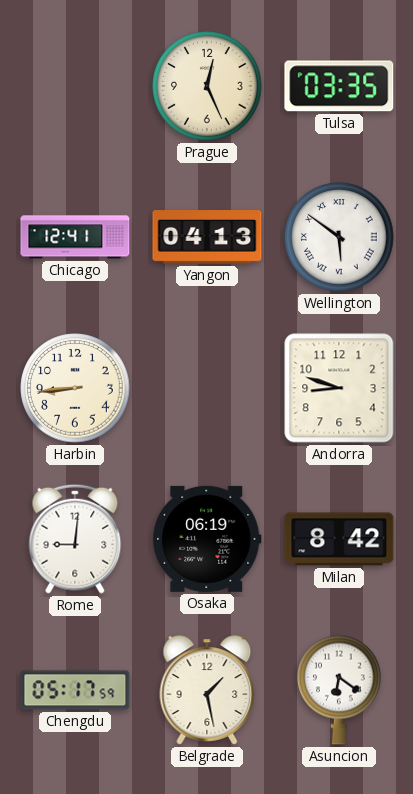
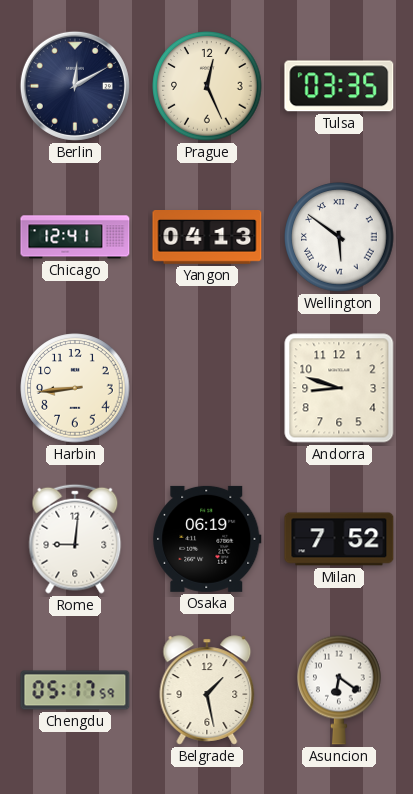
Berlin: none -> 12:10
Milan: 8:42 -> 7:52
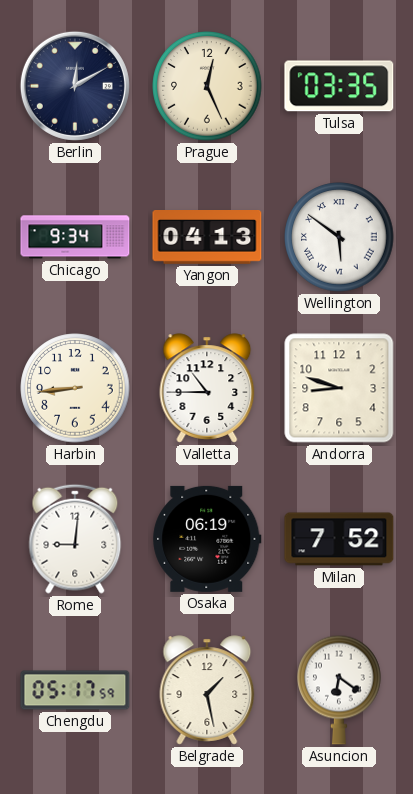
Chicago: 12:41 -> 9:34
Valletta: none -> 10:45
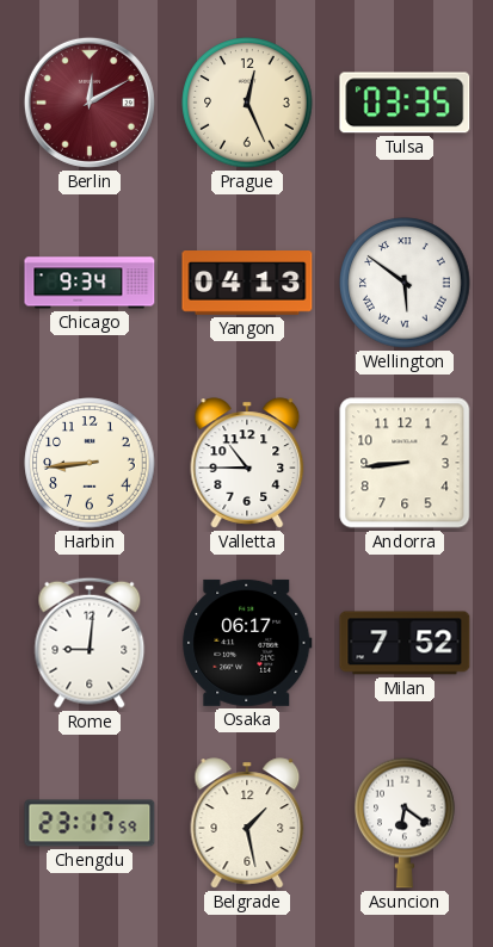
Berlin dial: navy -> burgundy
Andorra: 8:48 -> 8:44
Osaka: 06:19 -> 06:17
Chengdu: 05:17 -> 23:17
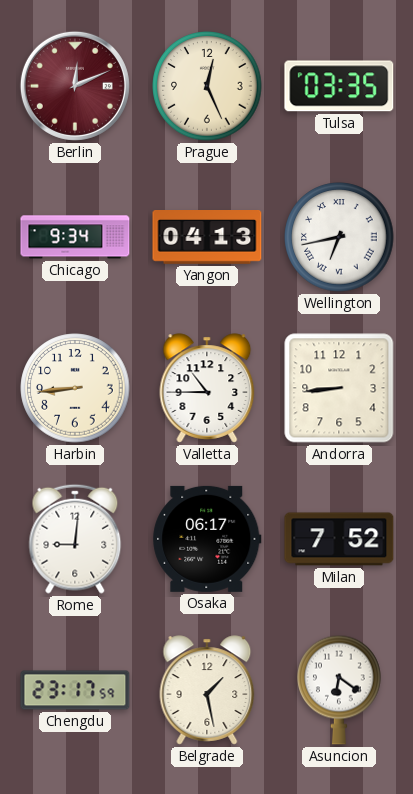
Berlin: 12:10 -> 12:11
Wellington: 5:51 -> 6:43
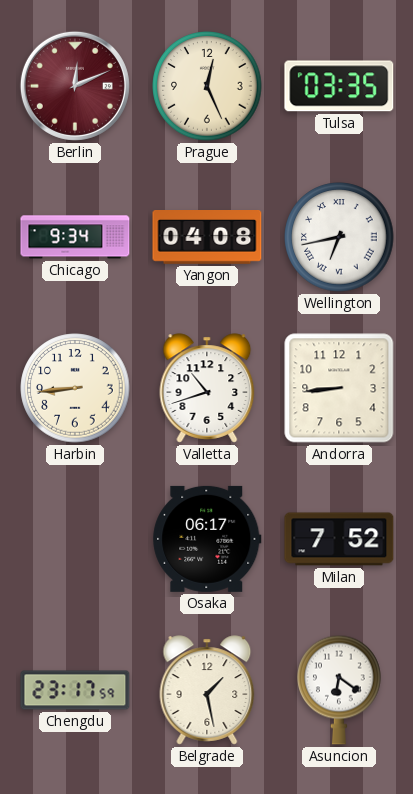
Yangon: 04:13 -> 04:08
Valletta: 10:45 -> 10:42
Rome: 9:01 -> none
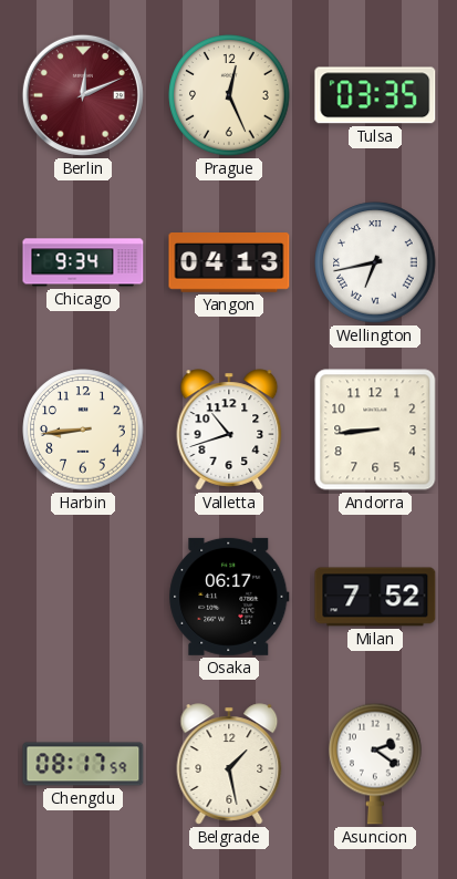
Yangon: 04:08 -> 04:13
Chengdu: 23:17 -> 08:17
Asuncion: 6:21 -> 2:21
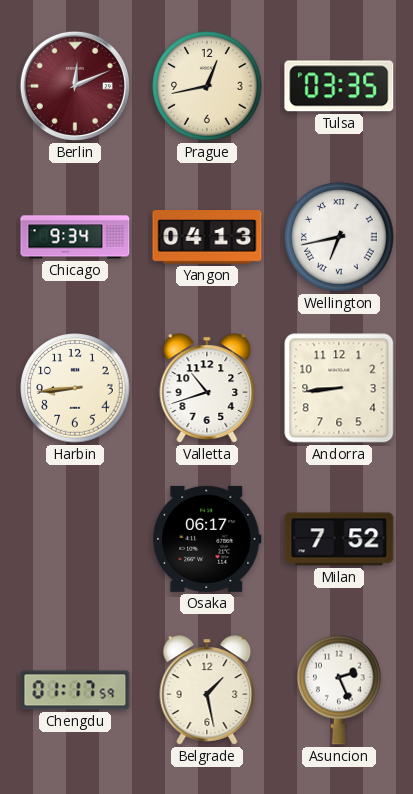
Prague: 12:26 -> 12:43
Chengdu: 08:17 -> 01:17
Asuncion: 2:21 -> 2:26
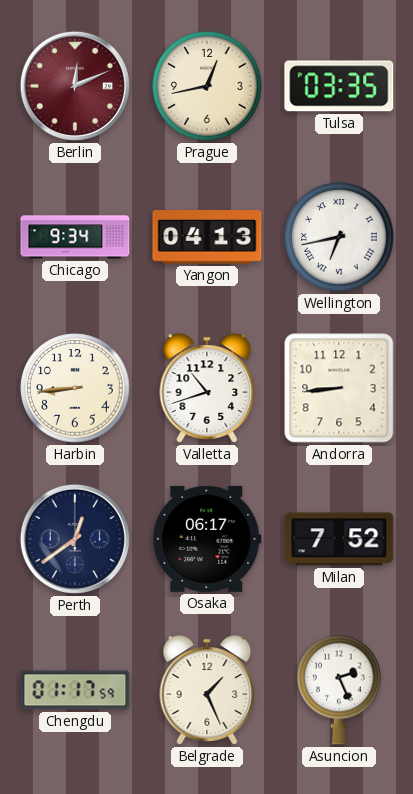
Perth: none -> 12:39
Belgrade: 1:28 -> 1:26
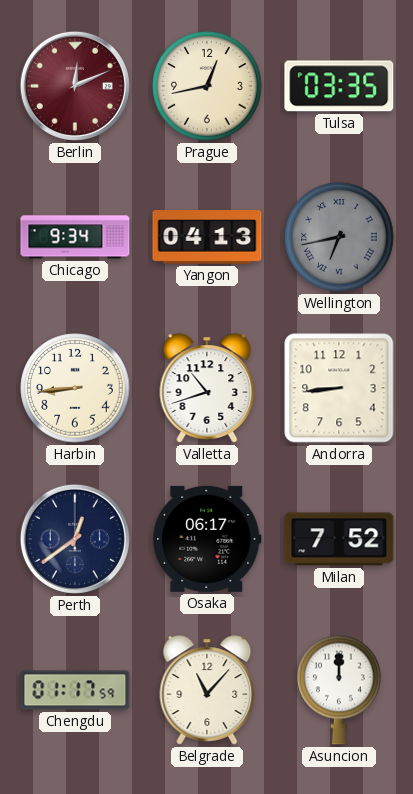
Wellington dial: white -> grey
Belgrade: 1:26 -> 11:07
Asuncion: 2:26 -> 12:00
